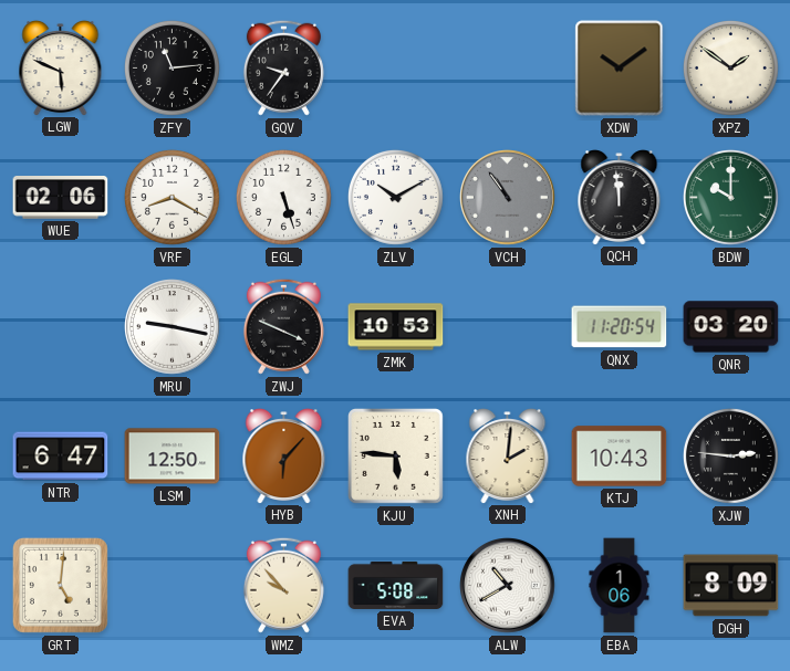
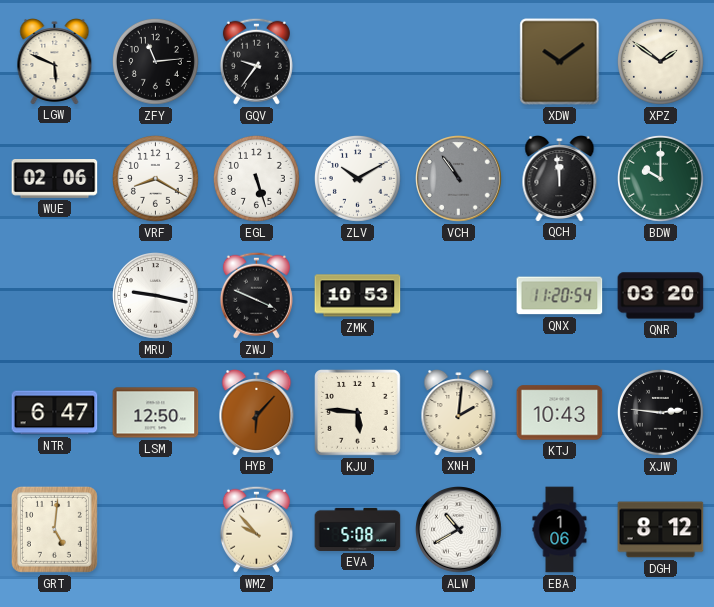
DGH: 8:09 -> 8:12
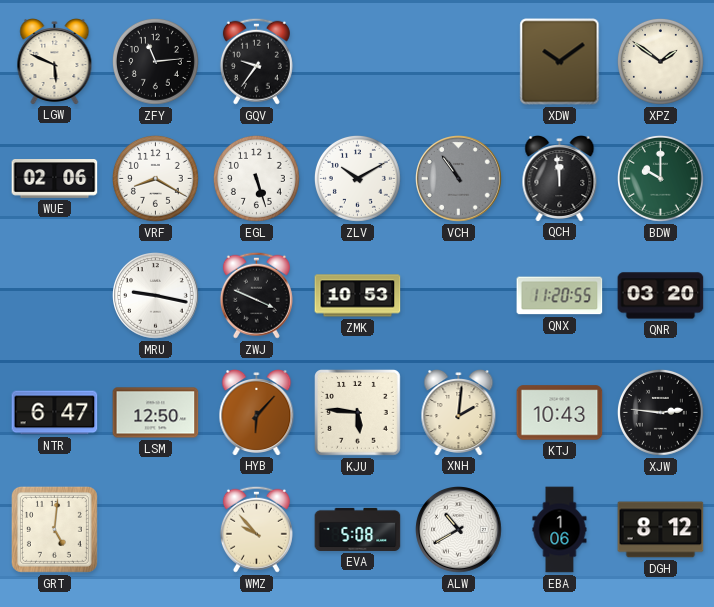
QNX: 11:20:54 -> 11:20:55
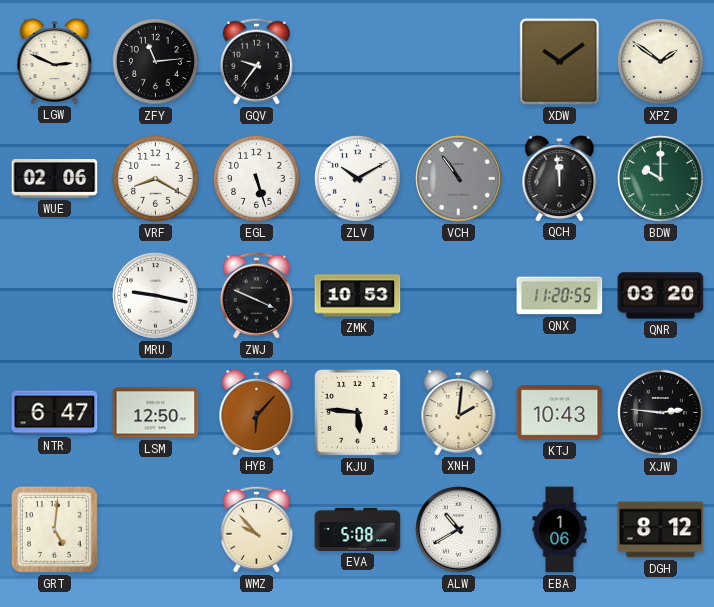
LGW: 5:49 -> 2:49
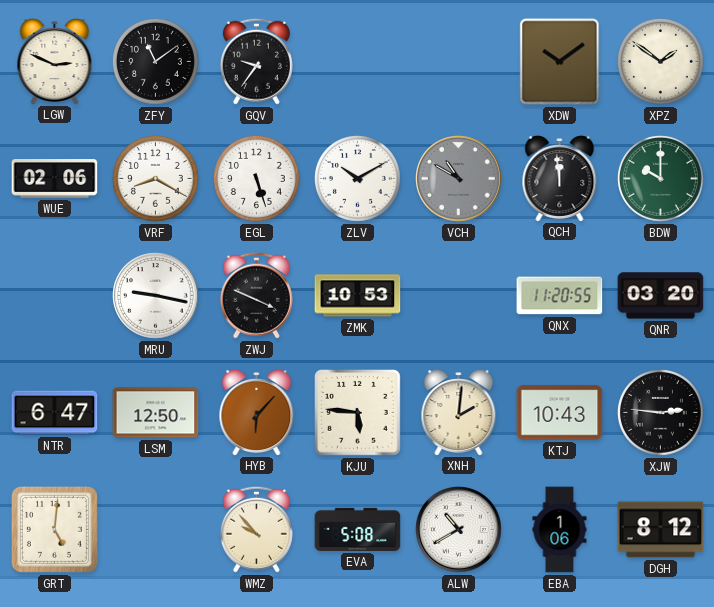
ZFY: 11:14 -> 11:09
VCH: 10:54 -> 10:50
